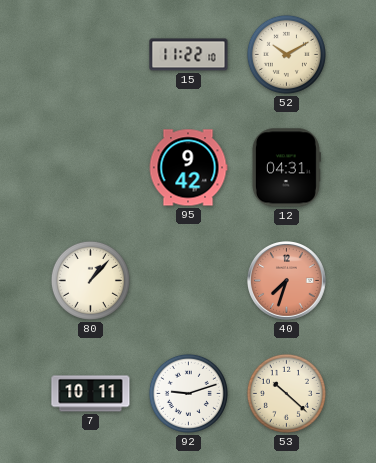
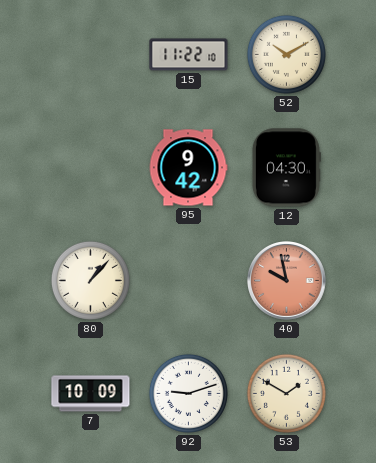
12: 04:31 -> 04:30
40: 7:33 -> 9:58
7: 10:11 -> 10:09
53: 10:22 -> 1:50
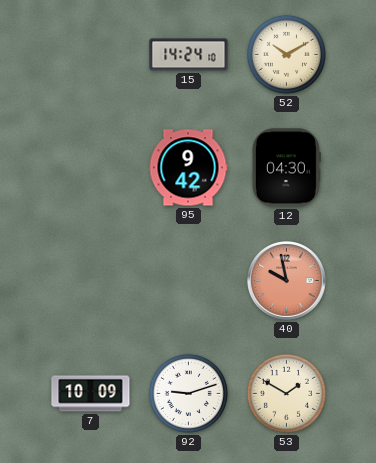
15: 11:22 -> 14:24
80: 1:07 -> none
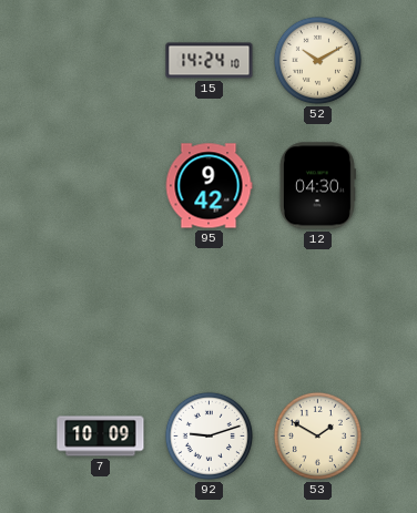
40: 9:58 -> none
